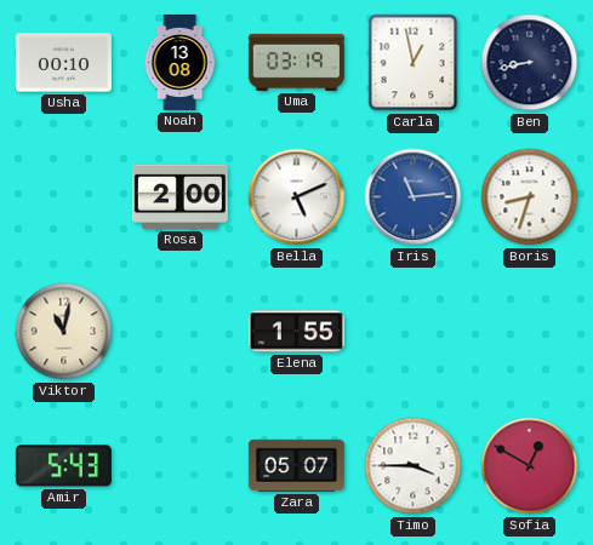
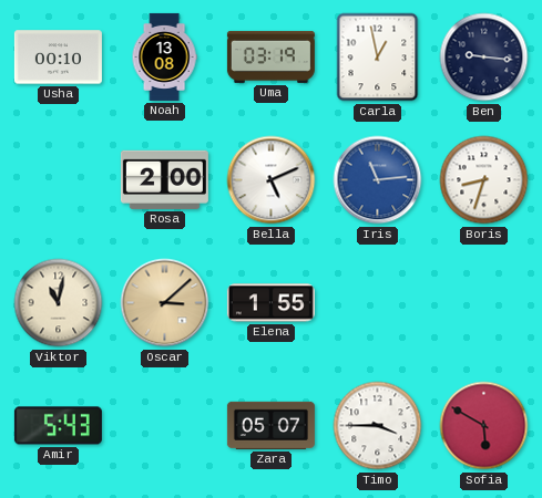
Ben: 8:43 -> 9:16
Oscar: none -> 3:08
Sofia: 12:50 -> 5:50
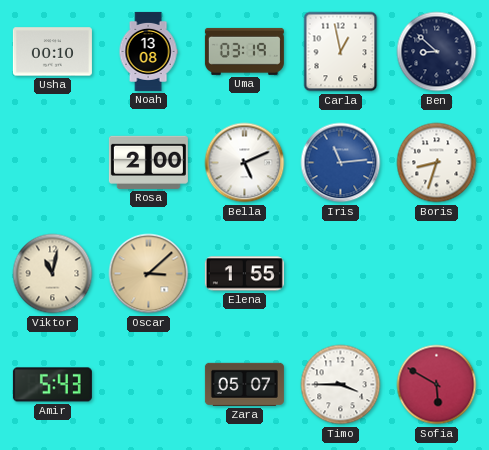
Ben: 9:16 -> 8:52
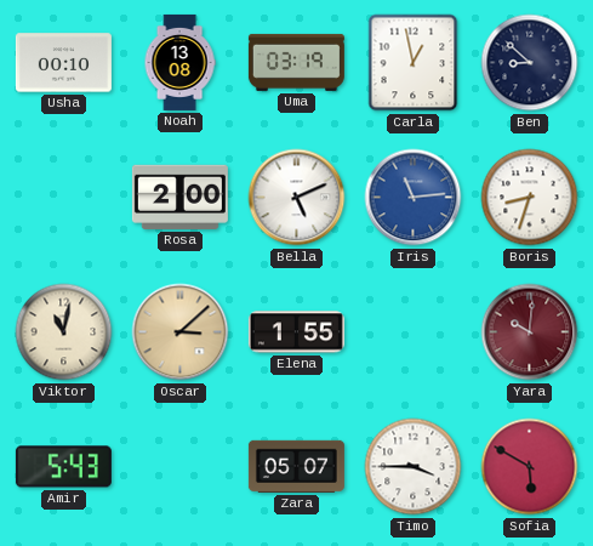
Yara: none -> 10:01
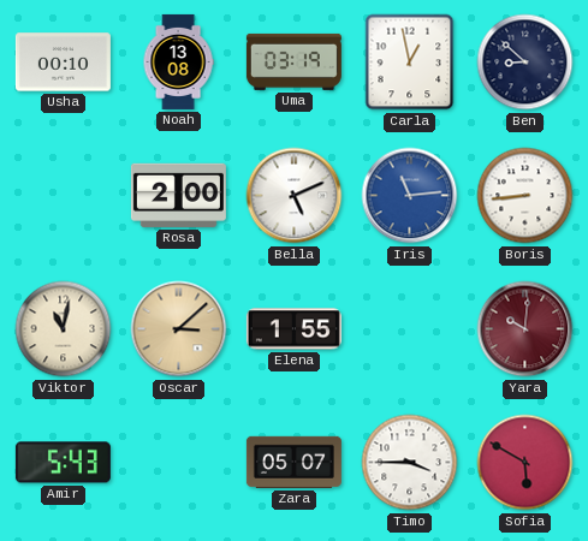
Boris: 8:33 -> 8:44
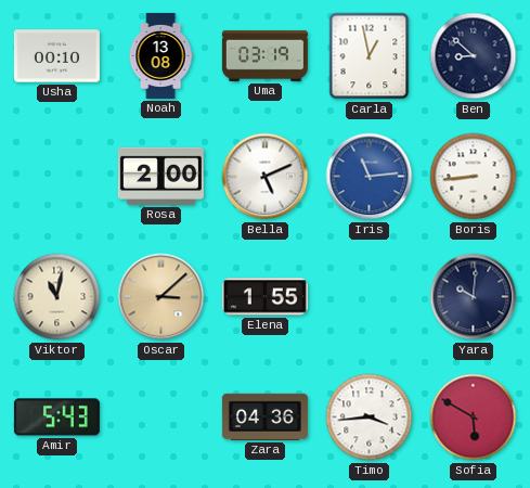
Yara dial: burgundy -> navy
Zara: 05:07 -> 04:36
Timo: 3:45 -> 3:44
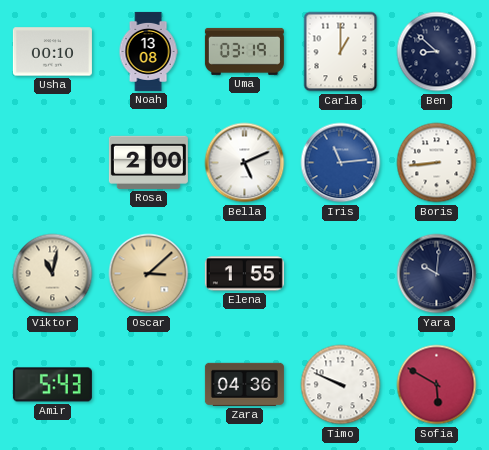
Carla: 12:58 -> 1:00
Timo: 3:44 -> 9:49
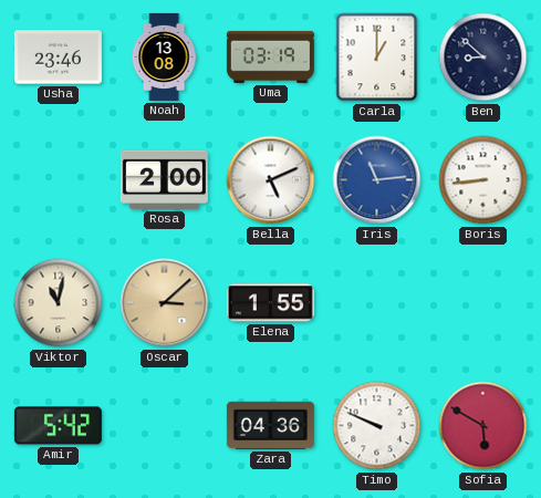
Usha: 00:10 -> 23:46
Yara: 10:01 -> none
Amir: 5:43 -> 5:42
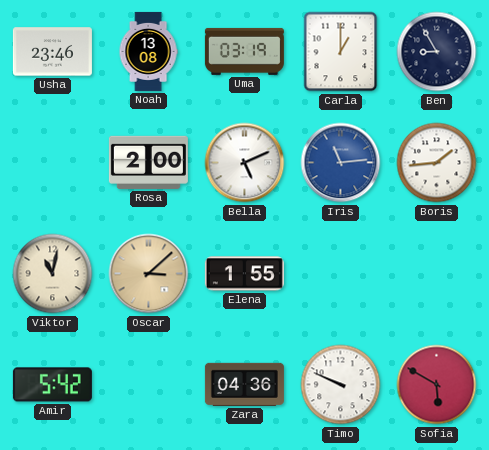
Ben: 8:52 -> 8:55
Boris: 8:44 -> 1:44
